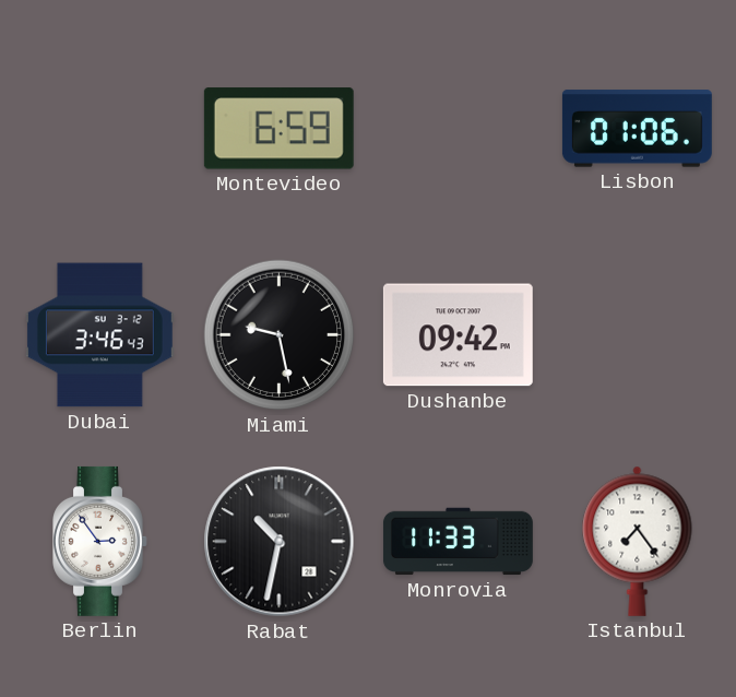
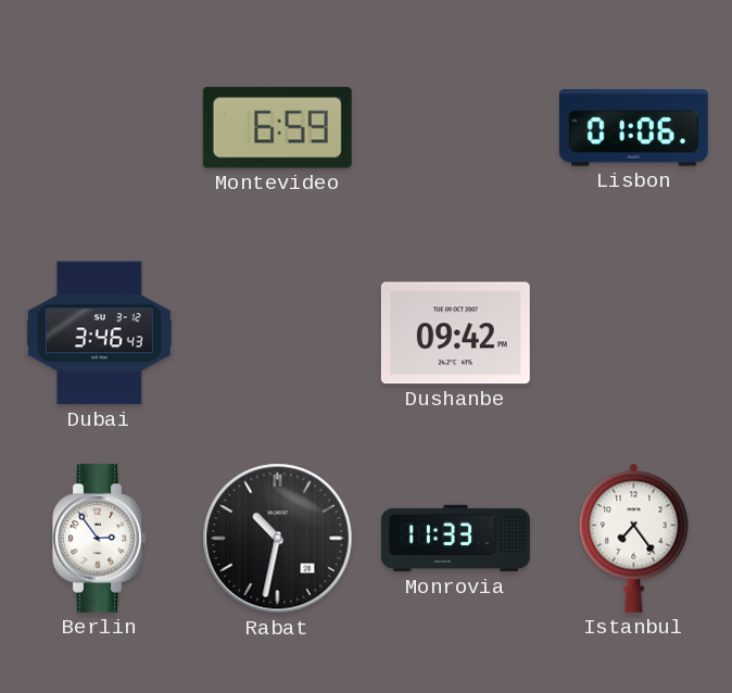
Miami: 9:28 -> none
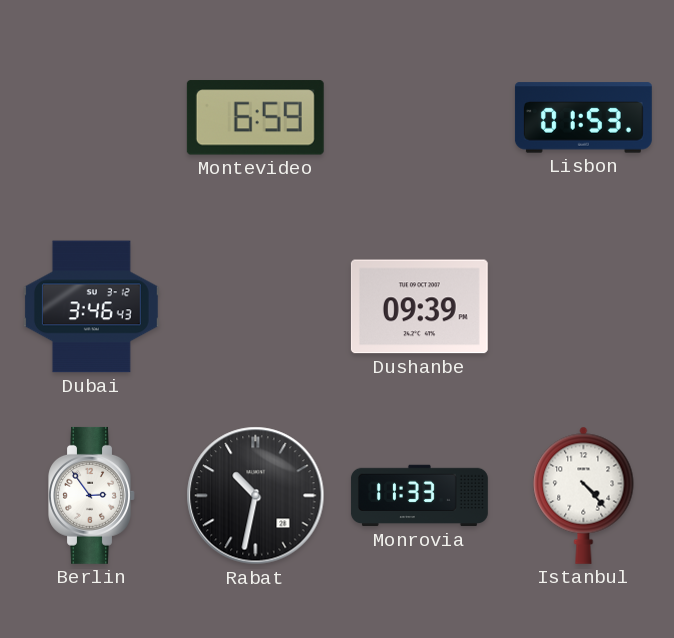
Lisbon: 01:06 -> 01:53
Dushanbe: 09:42 -> 09:39
Istanbul: 7:24 -> 4:23
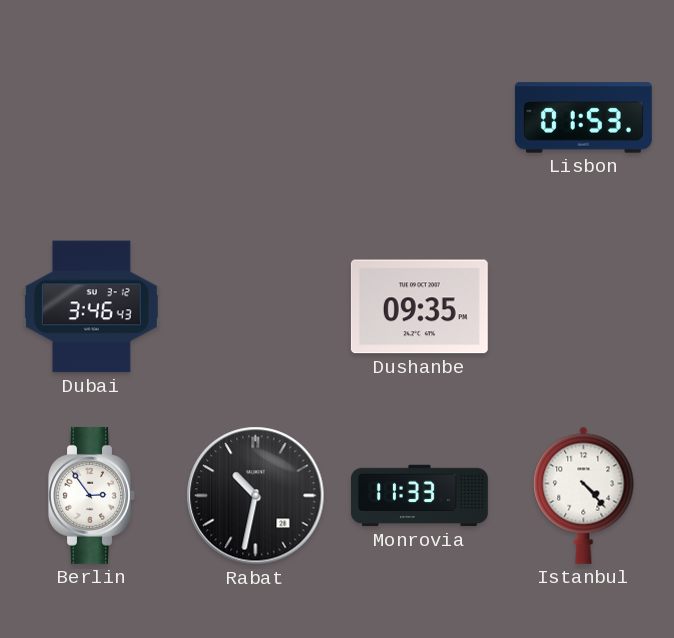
Montevideo: 6:59 -> none
Dushanbe: 09:39 -> 09:35
